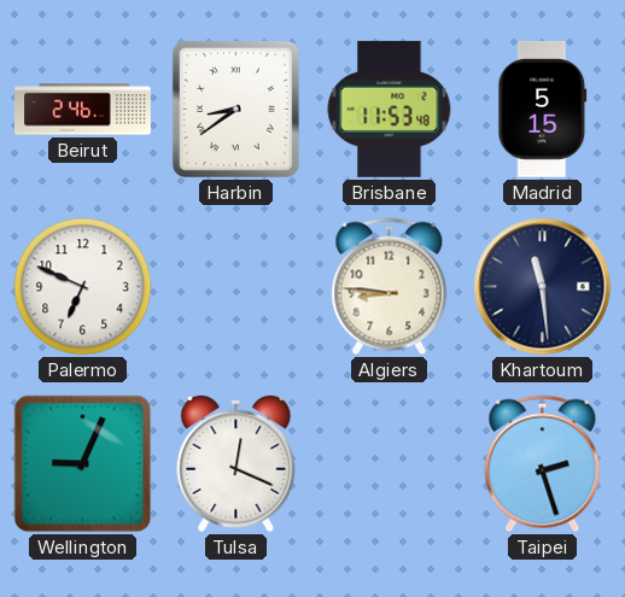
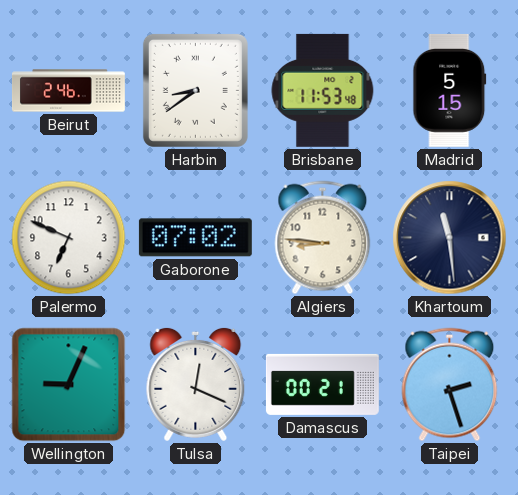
Gaborone: none -> 07:02
Damascus: none -> 00:21
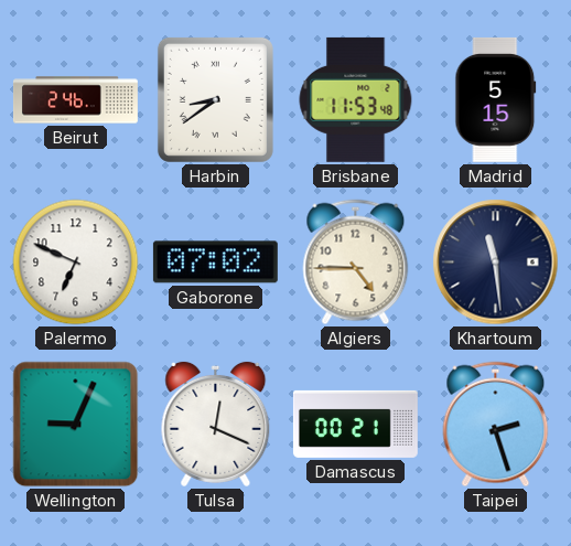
Algiers: 8:46 -> 4:45
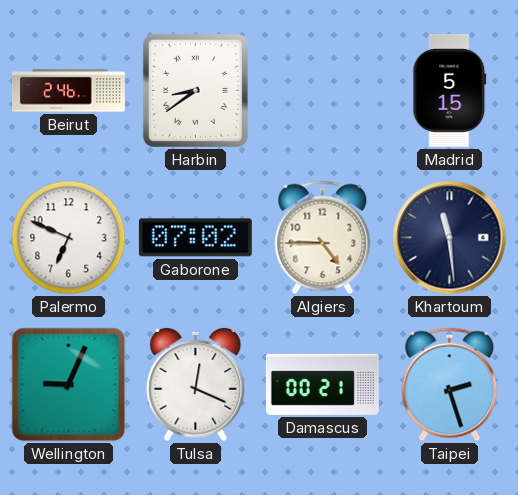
Brisbane: 11:53 -> none
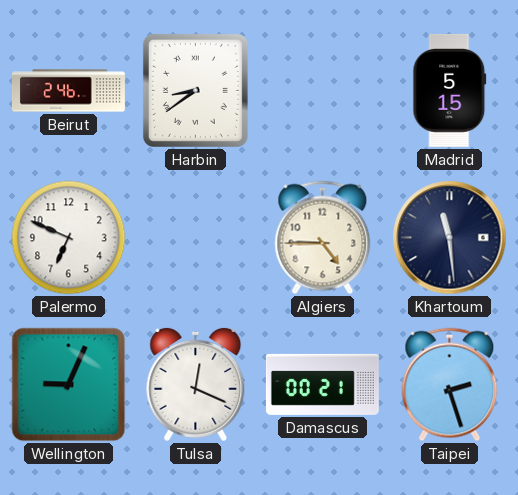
Gaborone: 07:02 -> none
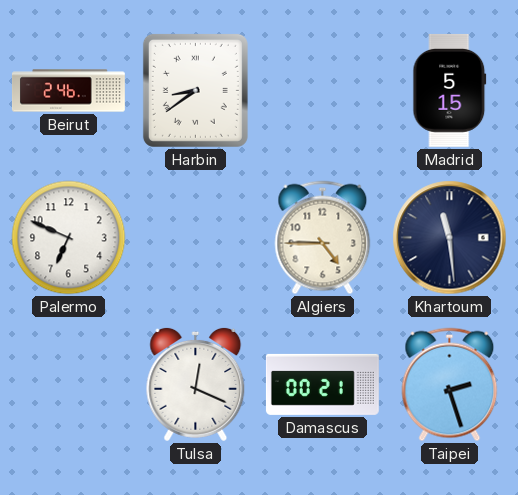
Wellington: 9:04 -> none
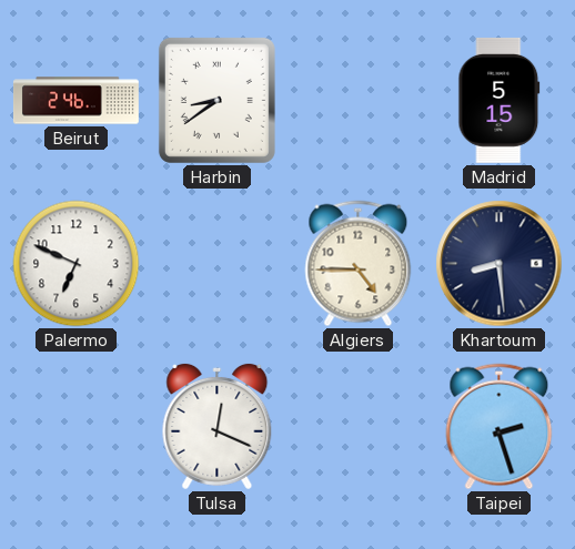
Khartoum: 11:29 -> 8:29
Damascus: 00:21 -> none
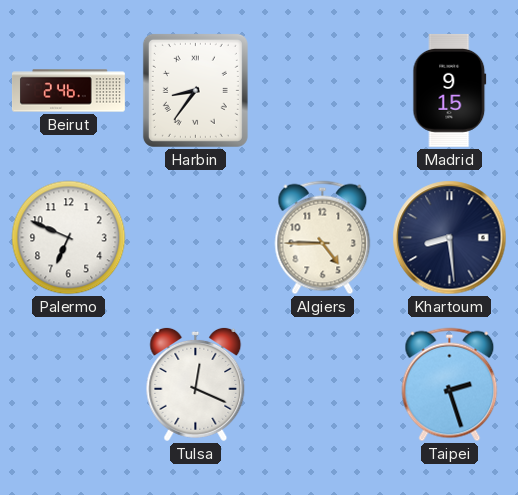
Harbin: 8:39 -> 8:36
Madrid: 5:15 -> 9:15
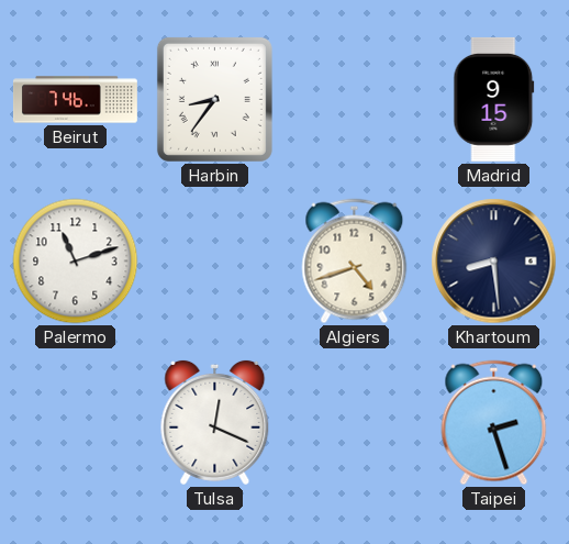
Beirut: 2:46 -> 7:46
Palermo: 6:49 -> 11:12
Algiers: 4:45 -> 4:42
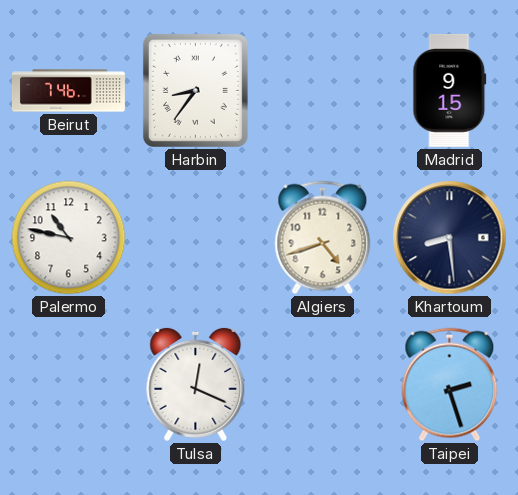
Palermo: 11:12 -> 10:47
